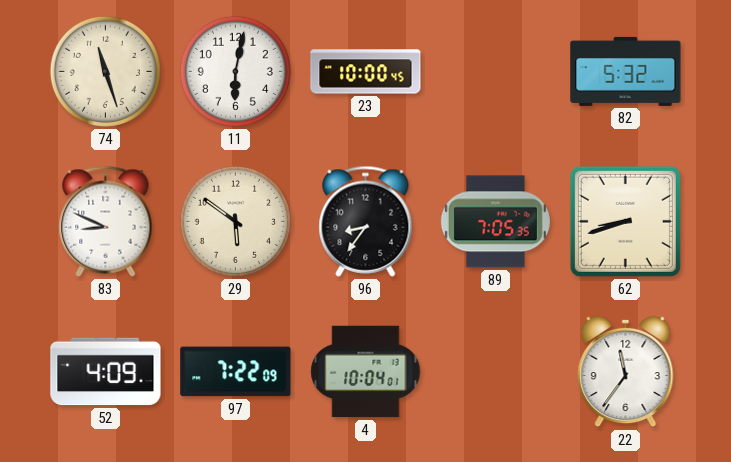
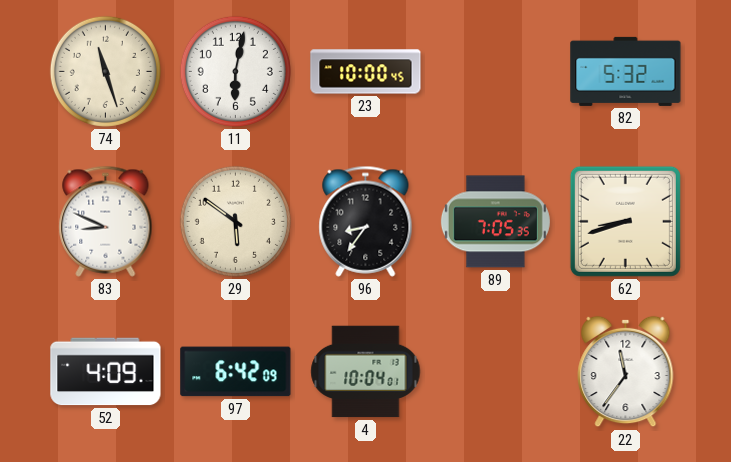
97: 7:22 -> 6:42
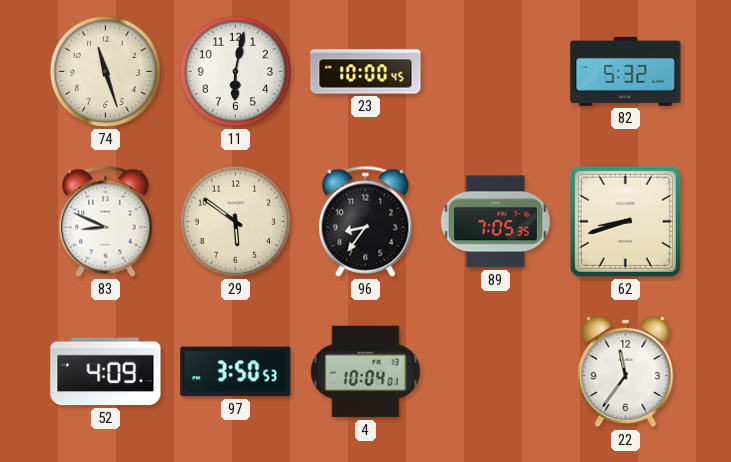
97: 6:42 -> 3:50
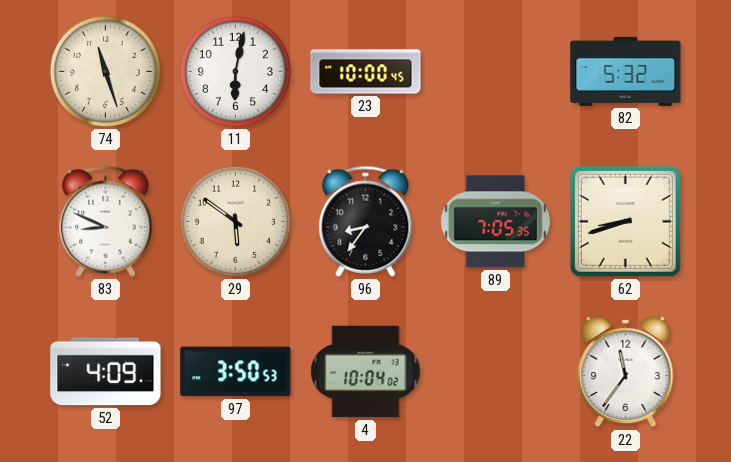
4: 10:04:01 -> 10:04:02
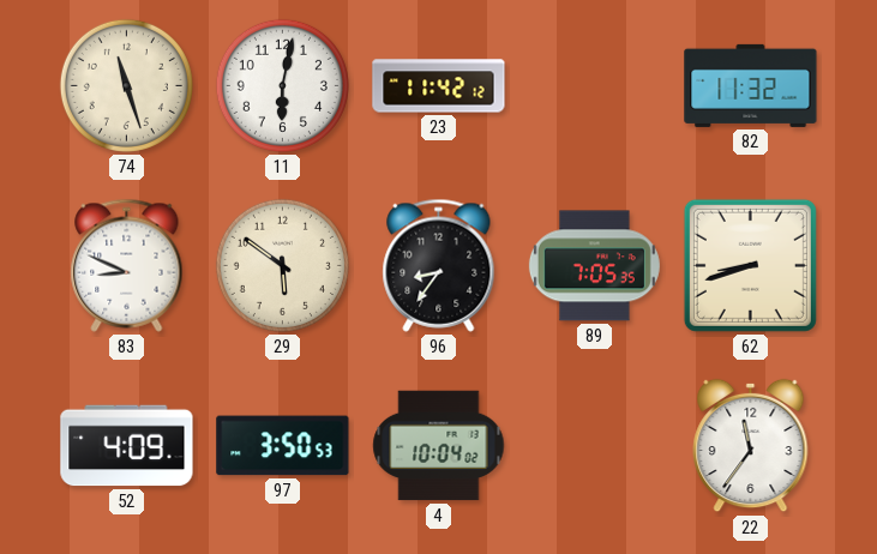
23: 10:00 -> 11:42
82: 5:32 -> 11:32
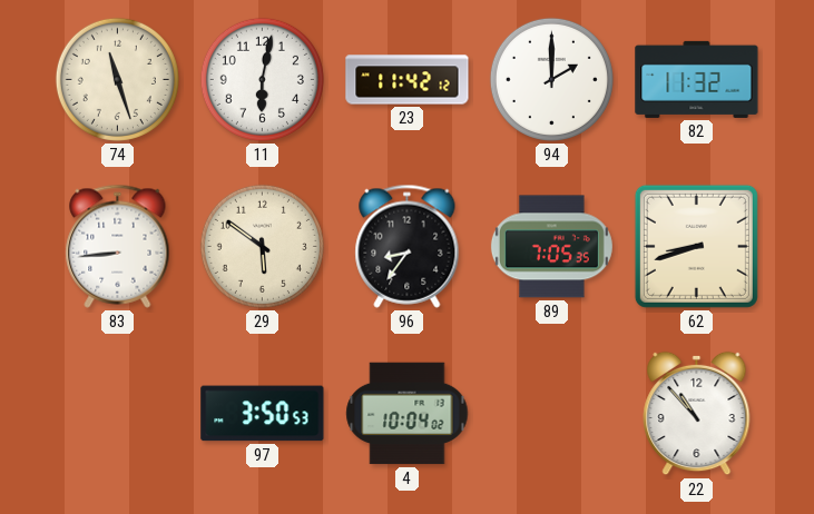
94: none -> 2:00
83: 8:49 -> 8:44
52: 4:09 -> none
22: 11:36 -> 10:53
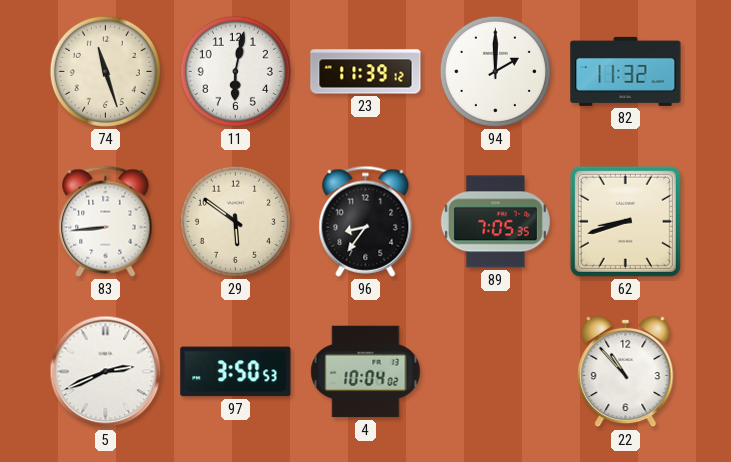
23: 11:42 -> 11:39
5: none -> 2:41
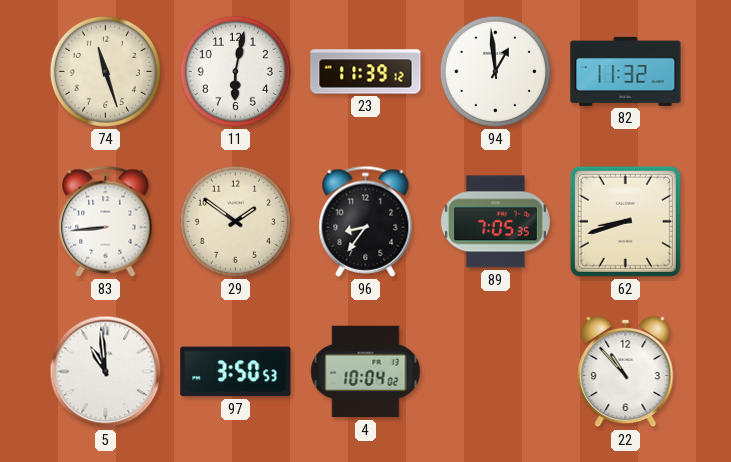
94: 2:00 -> 12:59
29: 5:51 -> 1:51
5: 2:41 -> 10:59
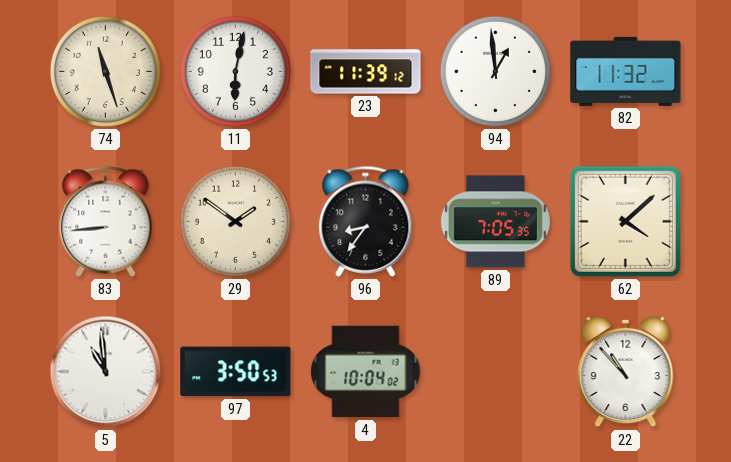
62: 8:42 -> 4:08
